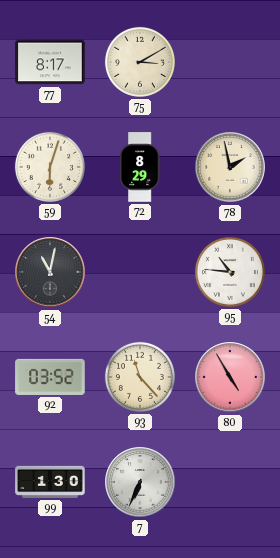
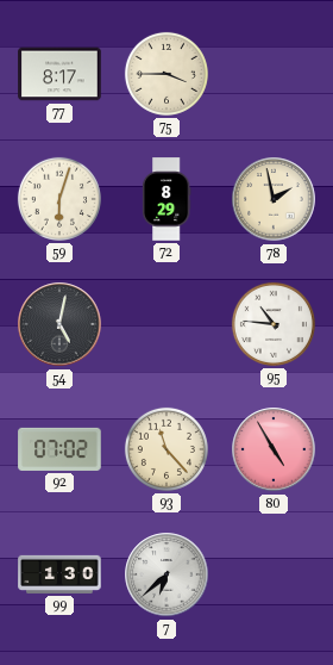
75: 3:10 -> 3:45
54: 11:02 -> 5:02
92: 03:52 -> 07:02
7: 6:34 -> 6:38
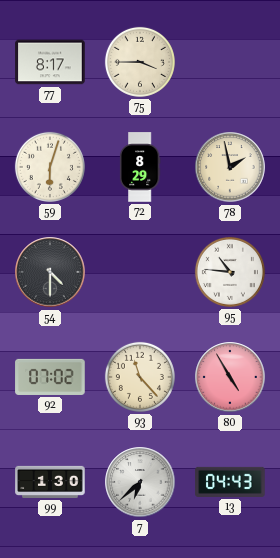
54: 5:02 -> 4:30
13: none -> 04:43
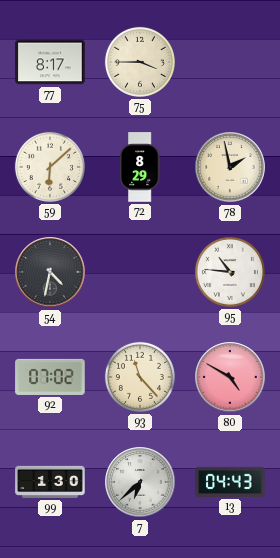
59: 6:03 -> 6:08
54: 4:30 -> 4:32
80: 4:55 -> 4:50
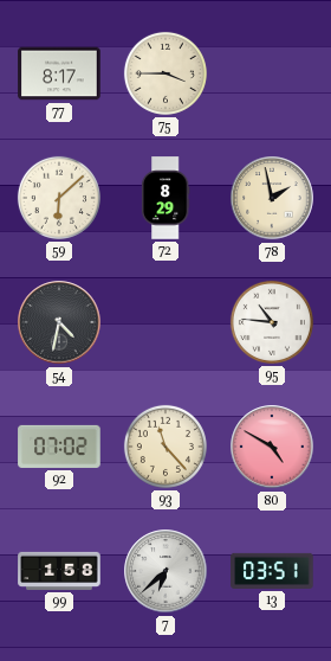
99: 1:30 -> 1:58
13: 04:43 -> 03:51
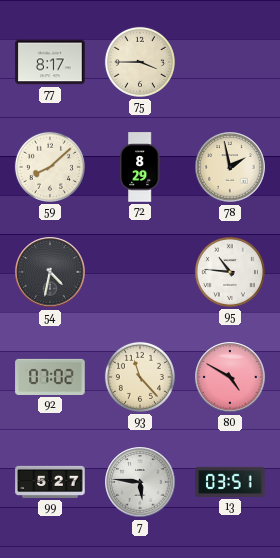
59: 6:08 -> 8:08
99: 1:58 -> 5:27
7: 6:38 -> 5:46
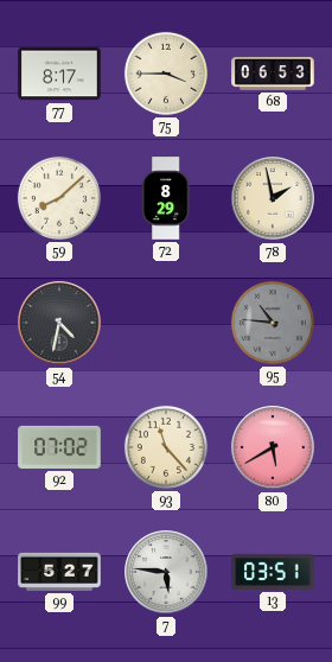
68: none -> 06:53
95 dial: white -> grey
80: 4:50 -> 5:40
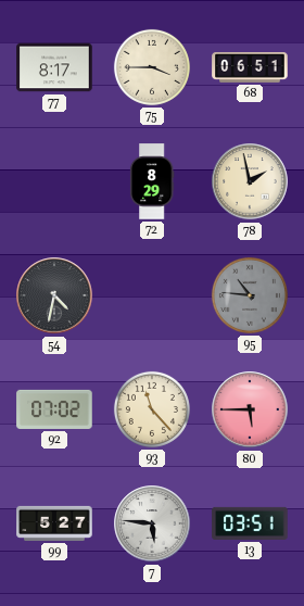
68: 06:53 -> 06:51
59: 8:08 -> none
80: 5:40 -> 5:45
